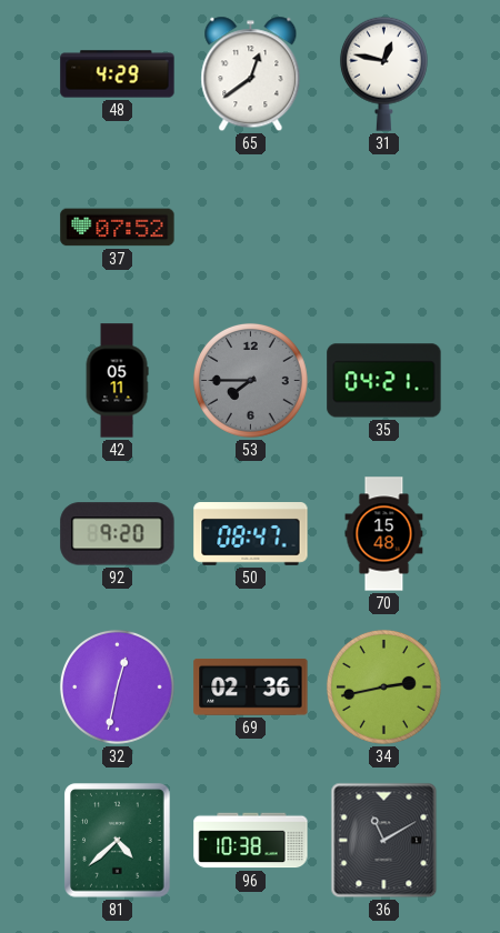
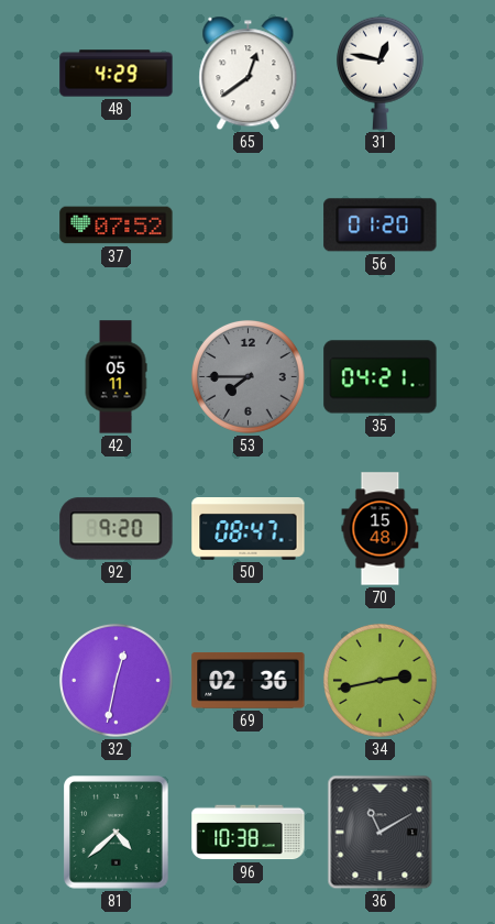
56: none -> 01:20
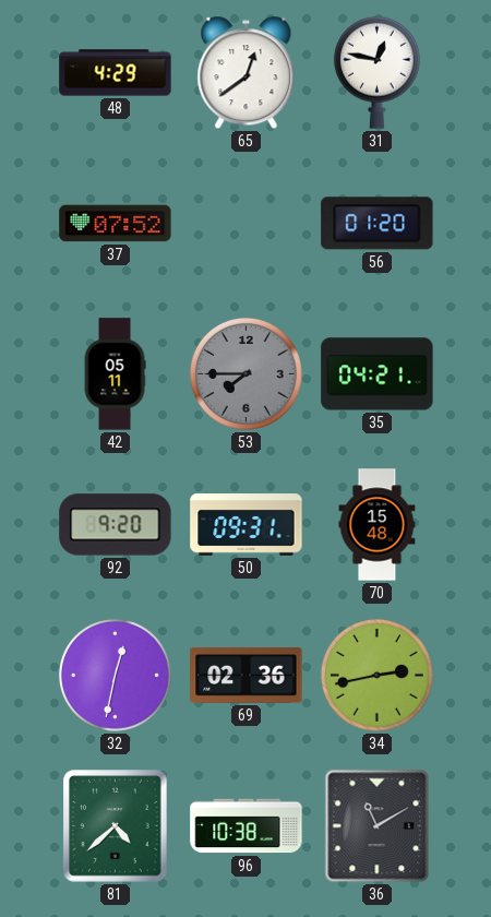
50: 08:47 -> 09:31
